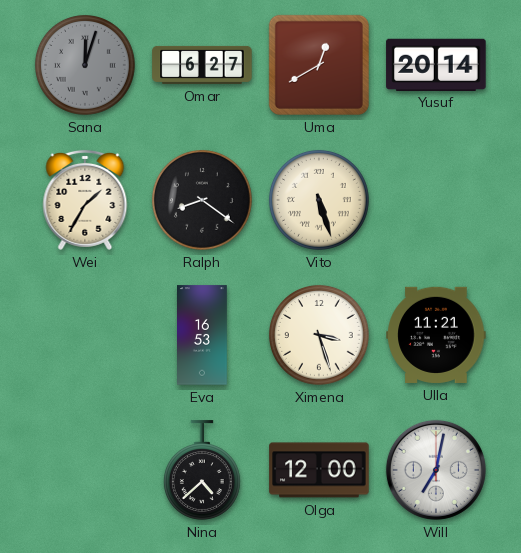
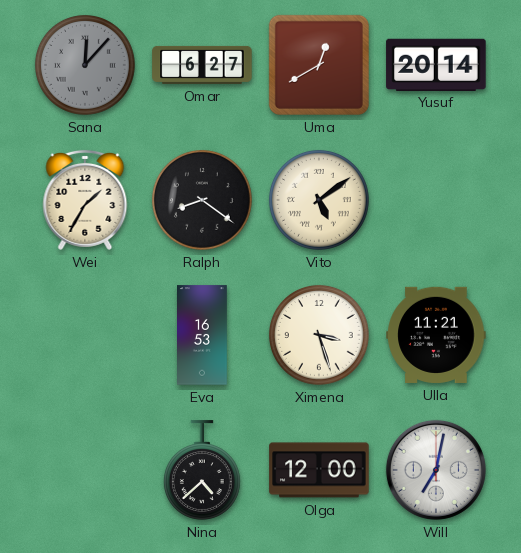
Sana: 12:03 -> 12:07
Vito: 5:27 -> 5:09
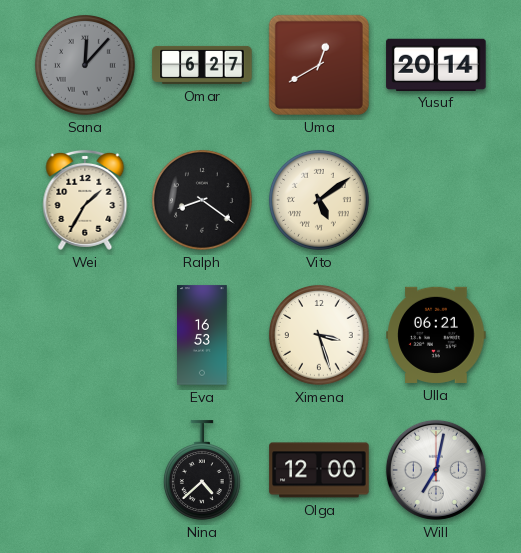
Ulla: 11:21 -> 06:21
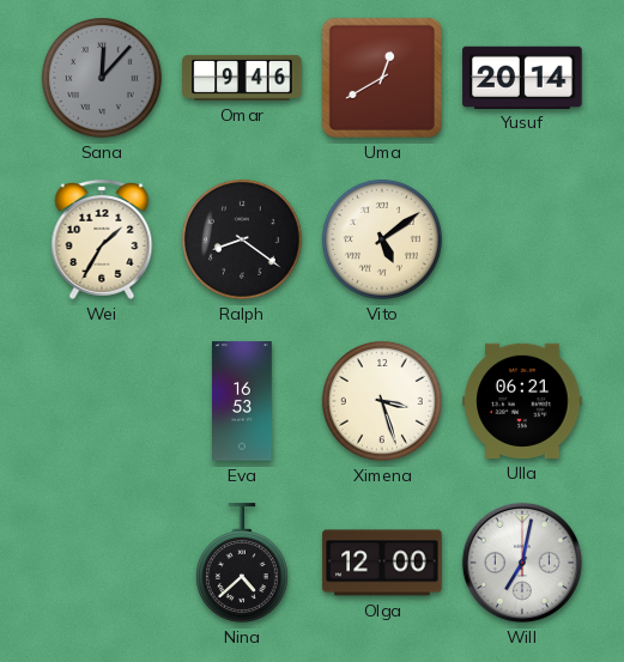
Omar: 6:27 -> 9:46
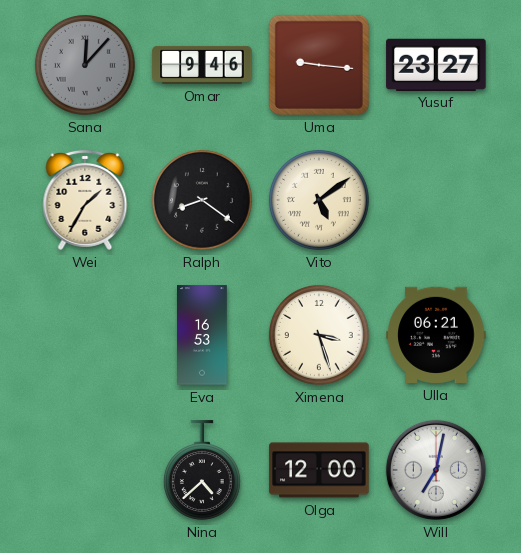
Uma: 12:40 -> 9:16
Yusuf: 20:14 -> 23:27
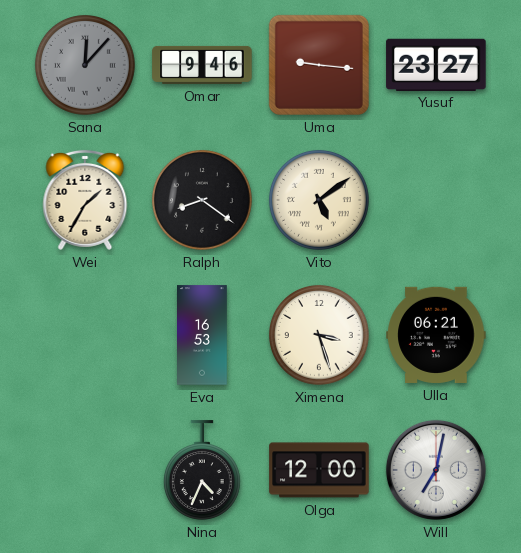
Nina: 4:38 -> 4:34
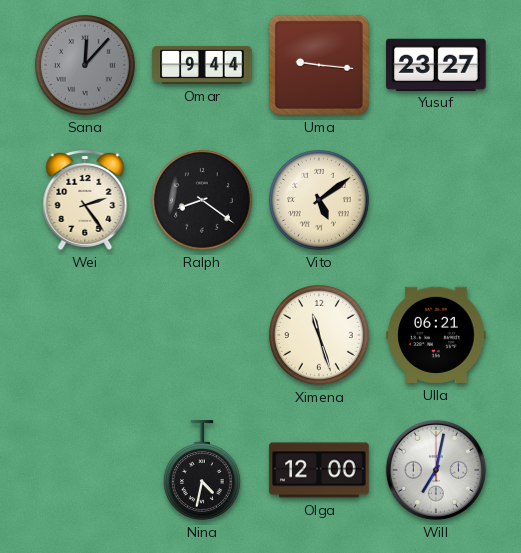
Omar: 9:46 -> 9:44
Wei: 1:35 -> 2:24
Eva: 16:53 -> none
Ximena: 3:27 -> 11:27
Nina: 4:34 -> 4:32
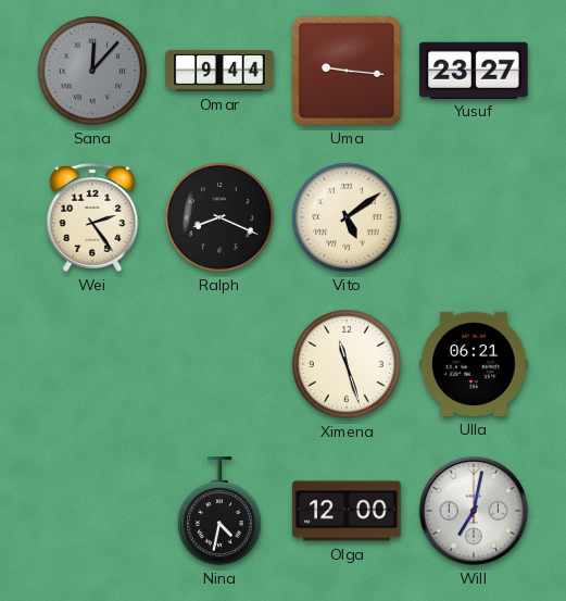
Ralph: 8:21 -> 8:19
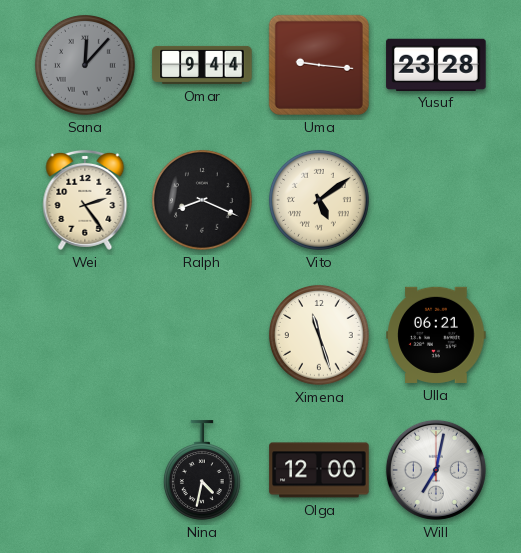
Yusuf: 23:27 -> 23:28
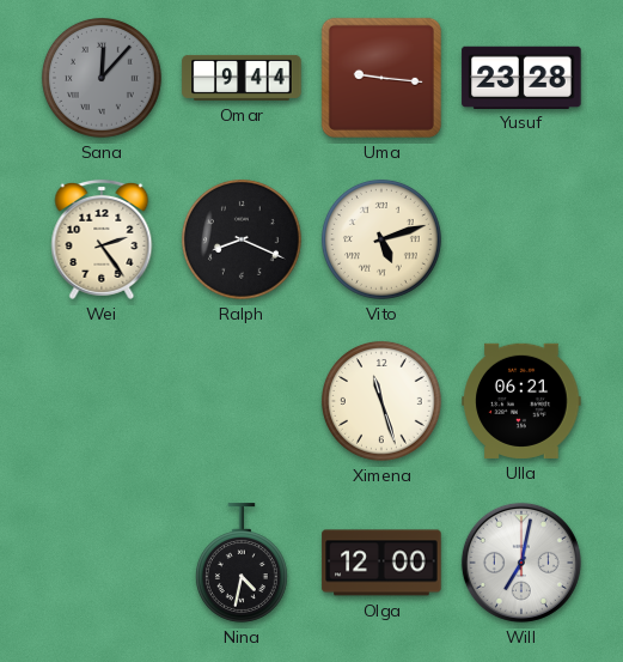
Vito: 5:09 -> 5:12
